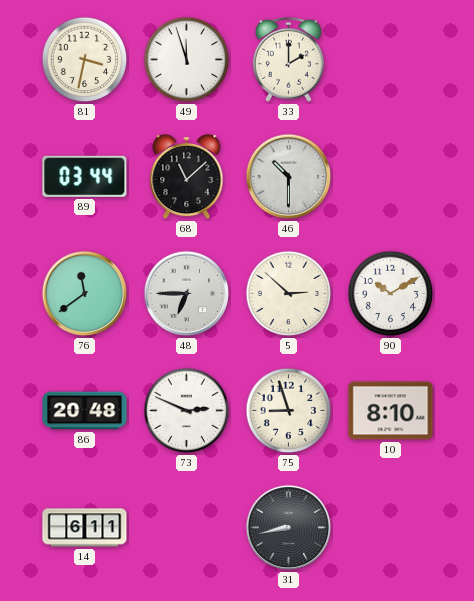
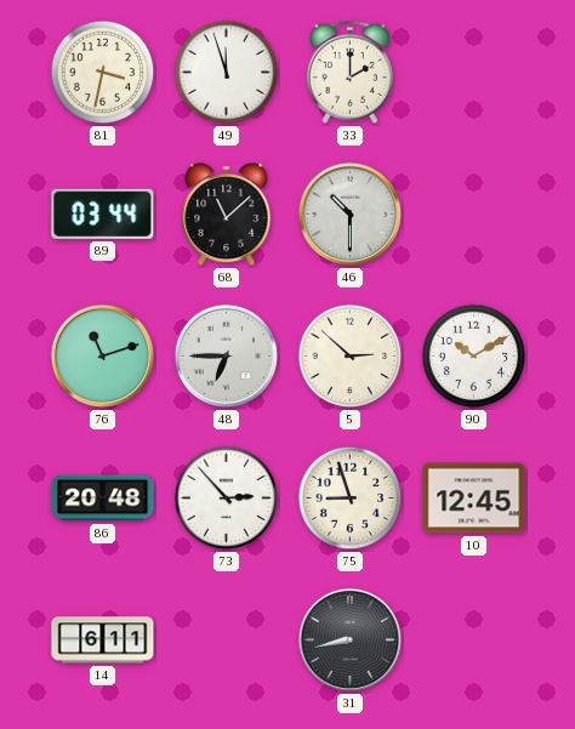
76: 11:39 -> 11:12
73: 2:49 -> 2:53
10: 8:10 -> 12:45
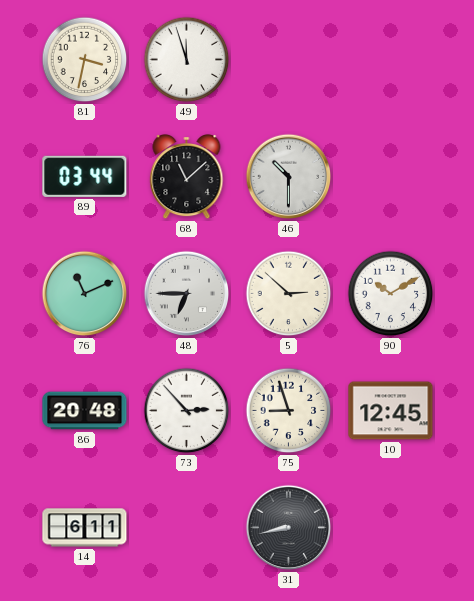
33: 2:00 -> none
76: 11:12 -> 11:11
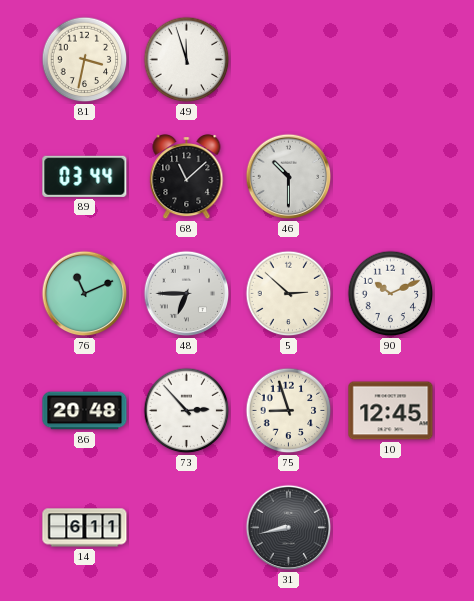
90: 10:10 -> 10:11
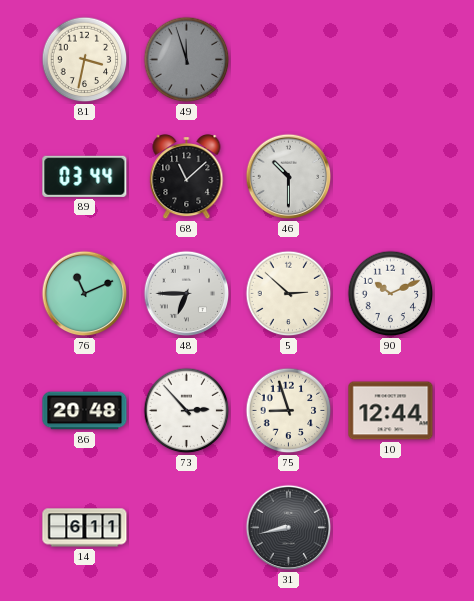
49 dial: white -> grey
10: 12:45 -> 12:44
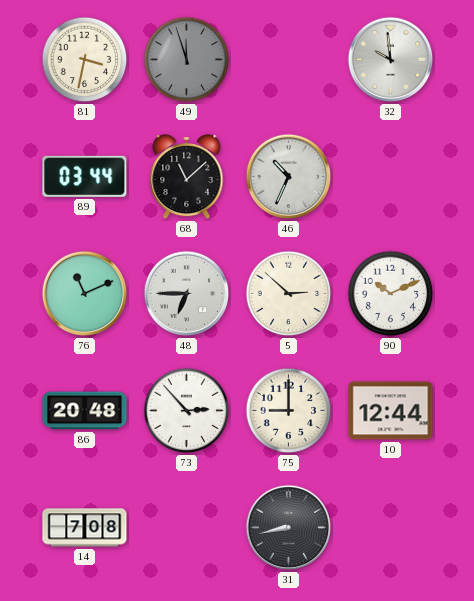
32: none -> 9:59
46: 10:30 -> 10:34
75: 8:57 -> 9:00
14: 6:11 -> 7:08
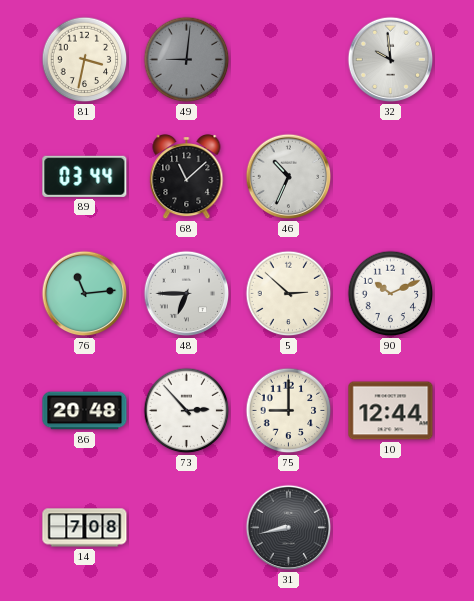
49: 11:57 -> 9:01
76: 11:11 -> 11:14
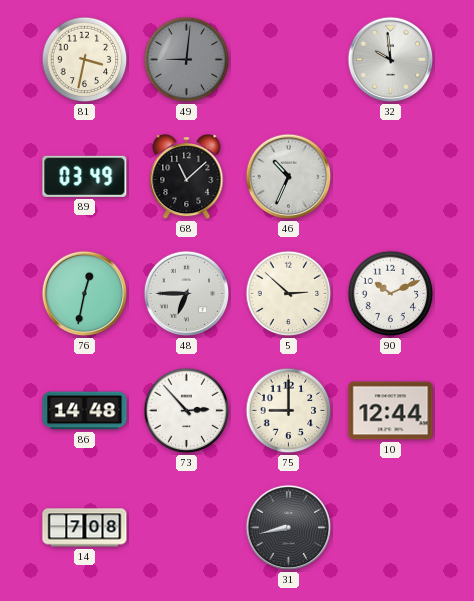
89: 03:44 -> 03:49
76: 11:14 -> 12:32
86: 20:48 -> 14:48
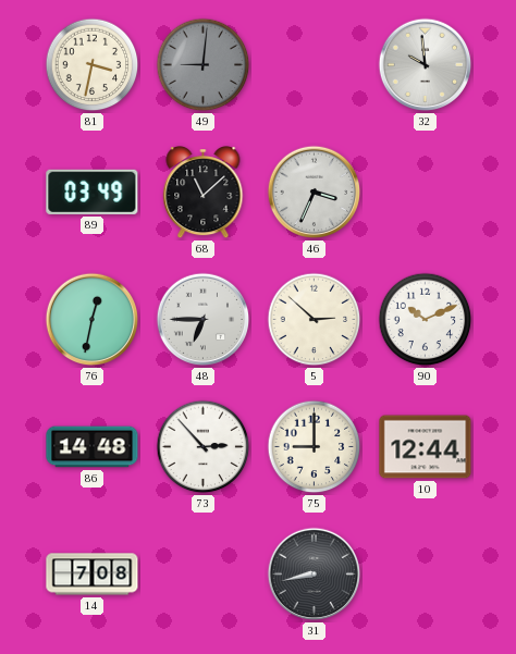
46: 10:34 -> 3:34
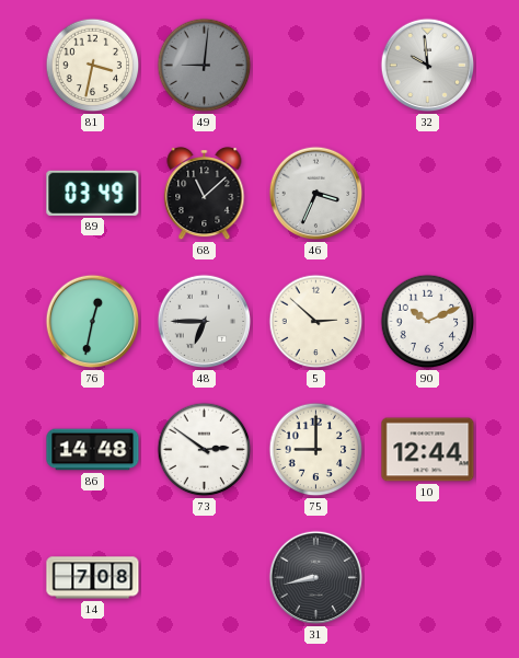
73: 2:53 -> 2:51
